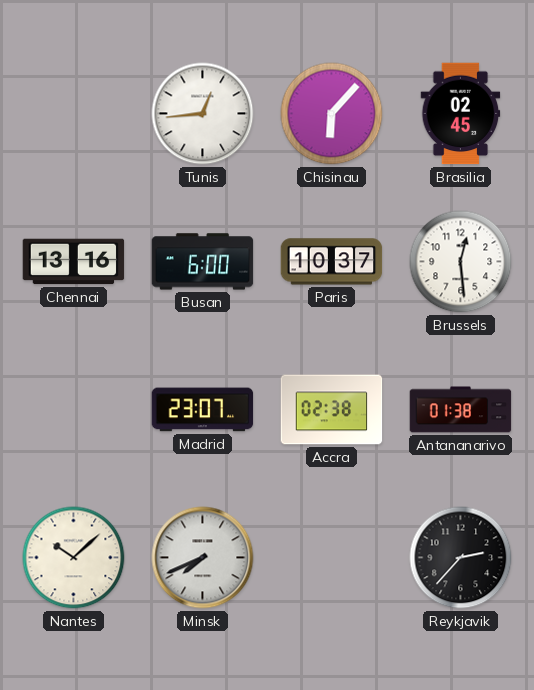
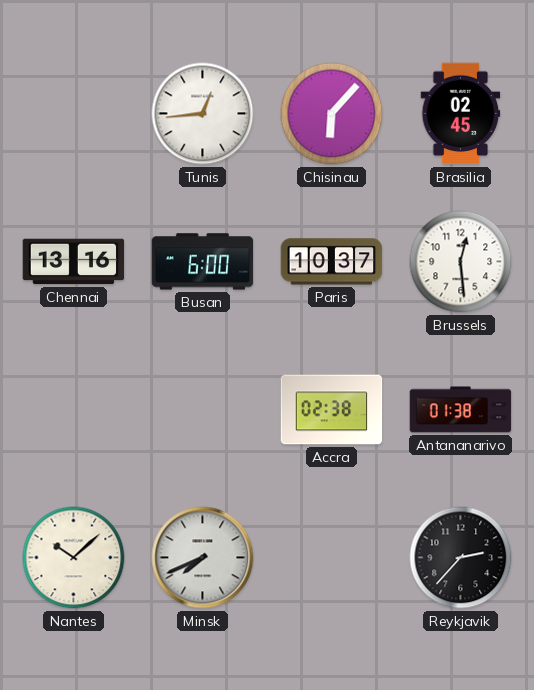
Madrid: 23:07 -> none
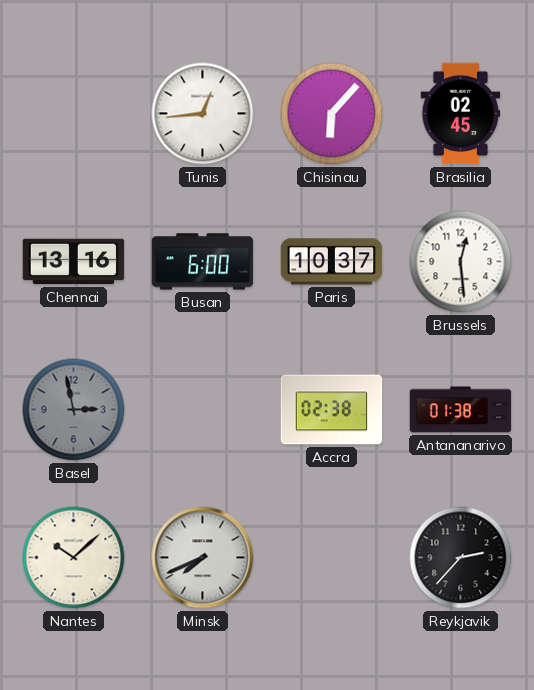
Basel: none -> 2:58
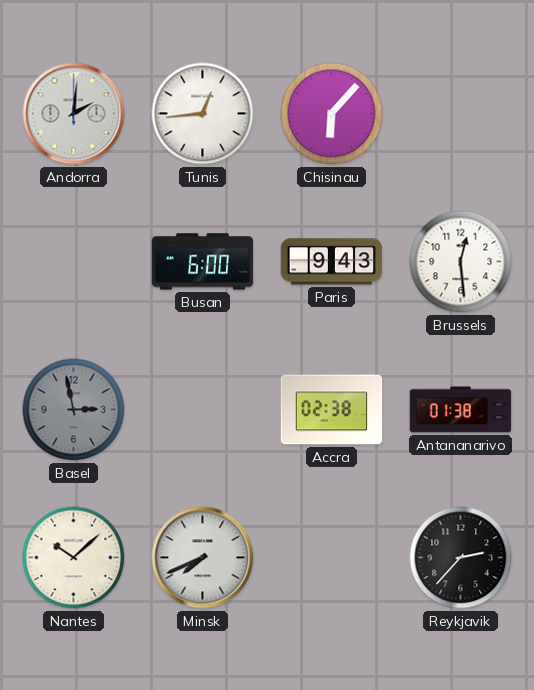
Andorra: none -> 2:01
Brasilia: 02:45 -> none
Chennai: 13:16 -> none
Paris: 10:37 -> 9:43
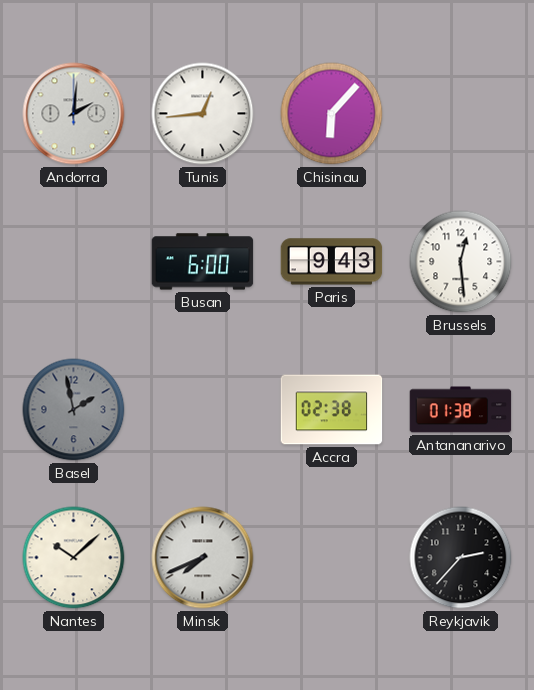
Basel: 2:58 -> 1:58
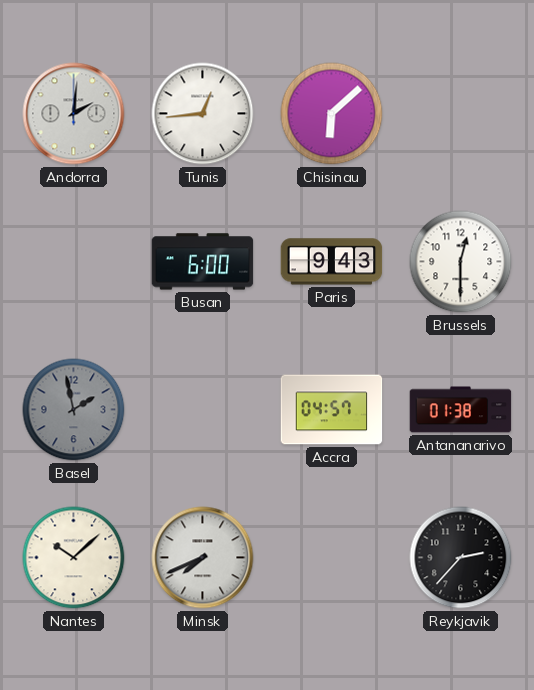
Chisinau: 6:07 -> 6:08
Brussels: 12:29 -> 12:30
Accra: 02:38 -> 04:57
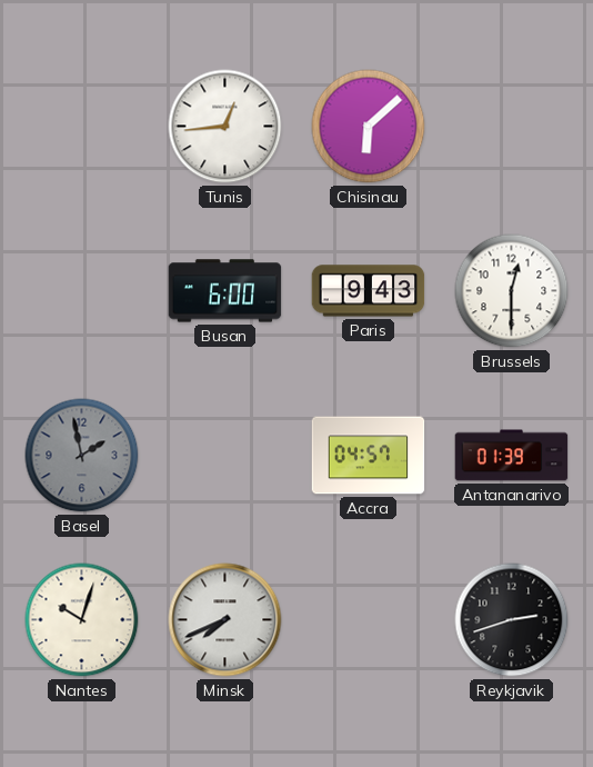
Andorra: 2:01 -> none
Antananarivo: 01:38 -> 01:39
Nantes: 10:08 -> 10:03
Reykjavik: 2:37 -> 2:42
